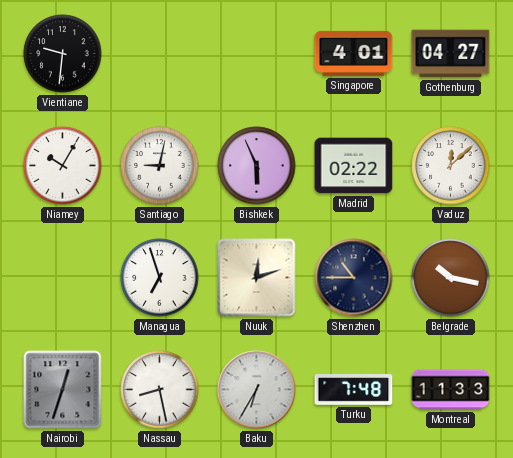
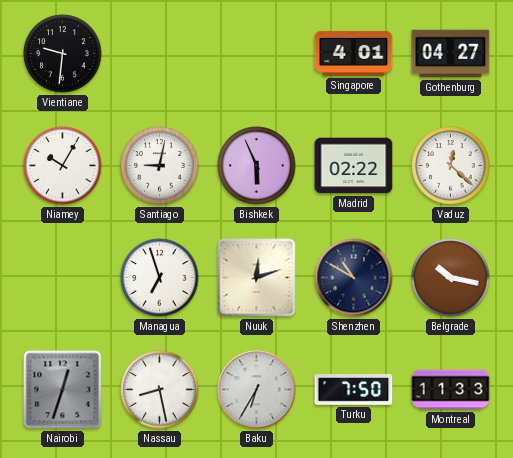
Vaduz: 12:08 -> 12:22
Shenzhen: 10:45 -> 10:50
Turku: 7:48 -> 7:50
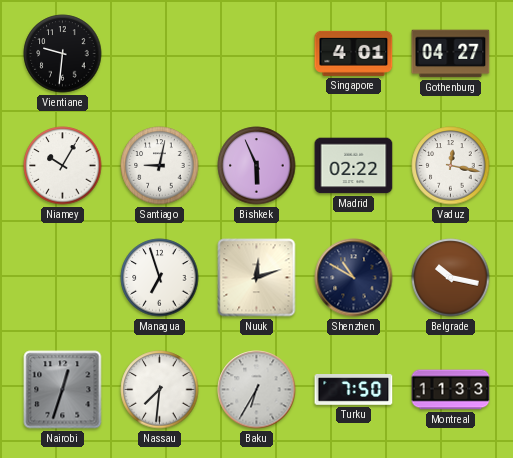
Vaduz: 12:22 -> 12:17
Nassau: 8:28 -> 7:31
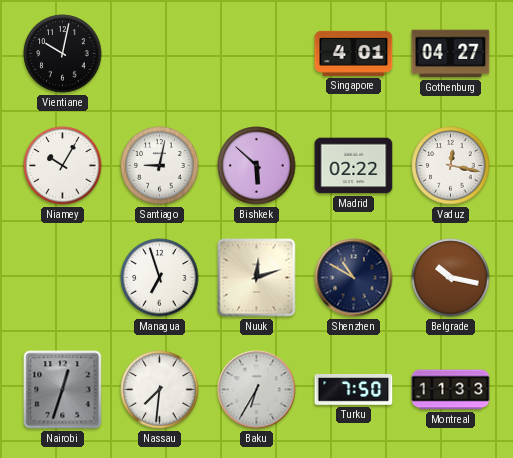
Vientiane: 9:31 -> 10:02
Bishkek: 5:56 -> 5:52
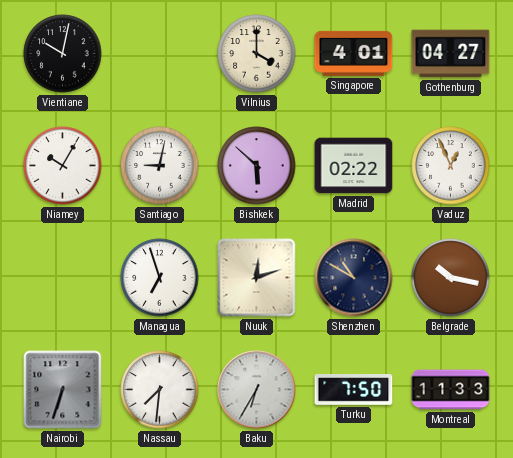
Vilnius: none -> 4:00
Vaduz: 12:17 -> 12:56
Nairobi: 12:33 -> 6:33
